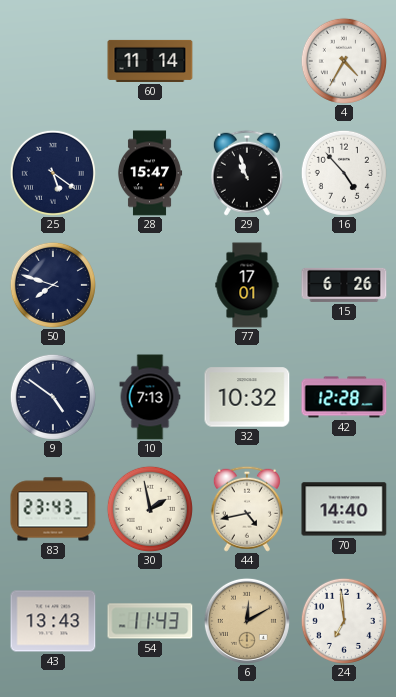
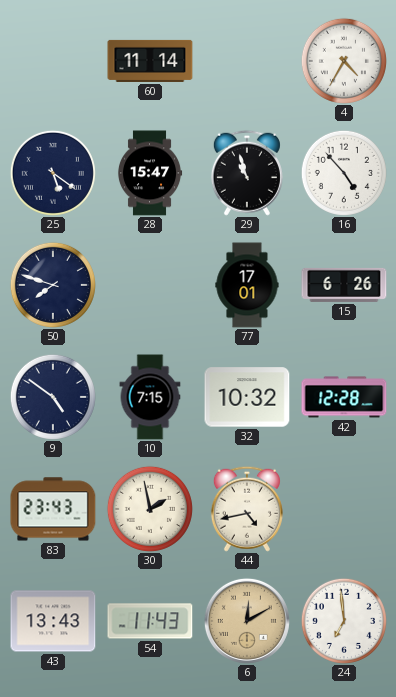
10: 7:13 -> 7:15
70: 14:40 -> none
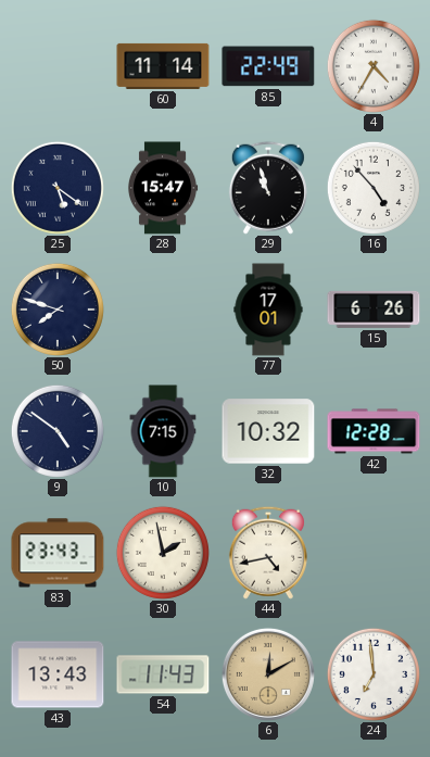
85: none -> 22:49
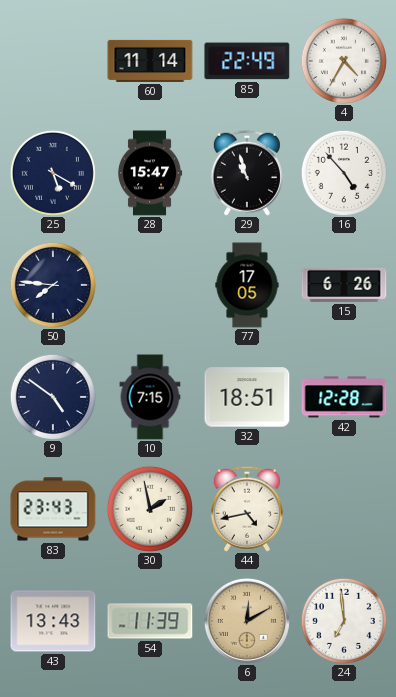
25: 5:21 -> 5:20
50: 7:48 -> 7:46
77: 17:01 -> 17:05
32: 10:32 -> 18:51
54: 11:43 -> 11:39
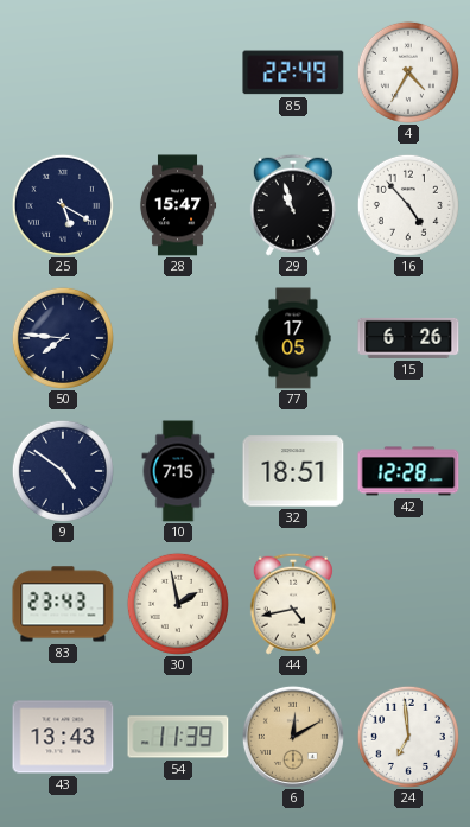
60: 11:14 -> none
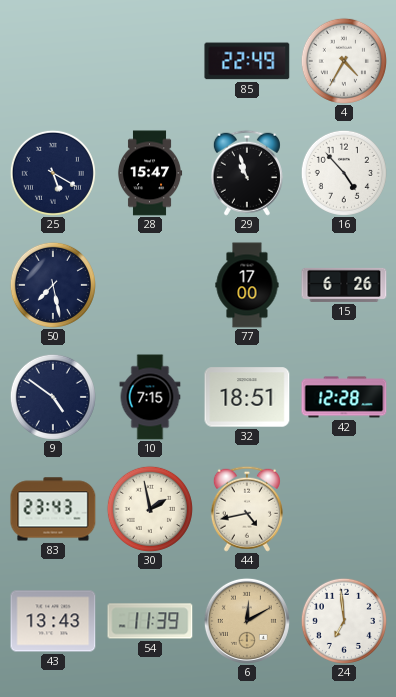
50: 7:46 -> 7:28
77: 17:05 -> 17:00
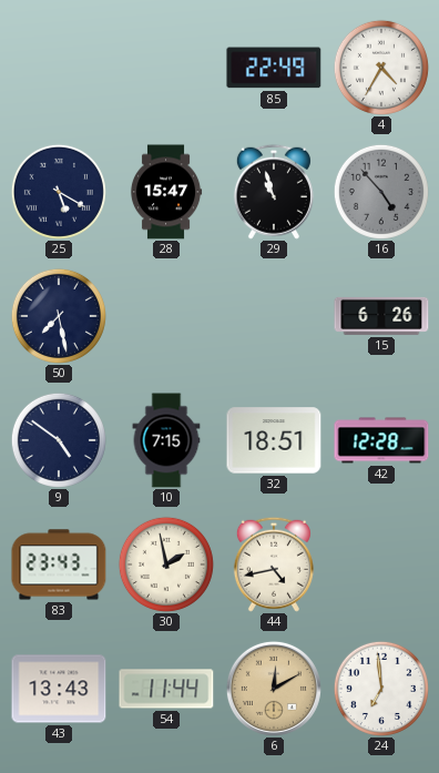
16 dial: white -> grey
77: 17:00 -> none
54: 11:39 -> 11:44
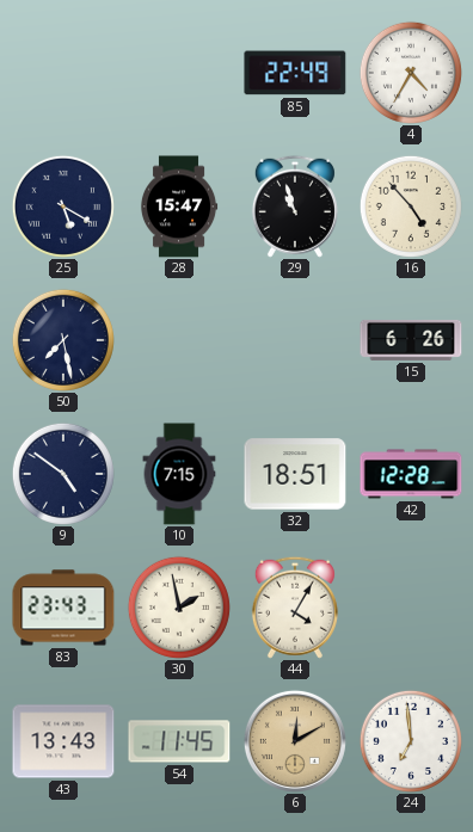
16 dial: grey -> cream
44: 4:43 -> 4:05
54: 11:44 -> 11:45
